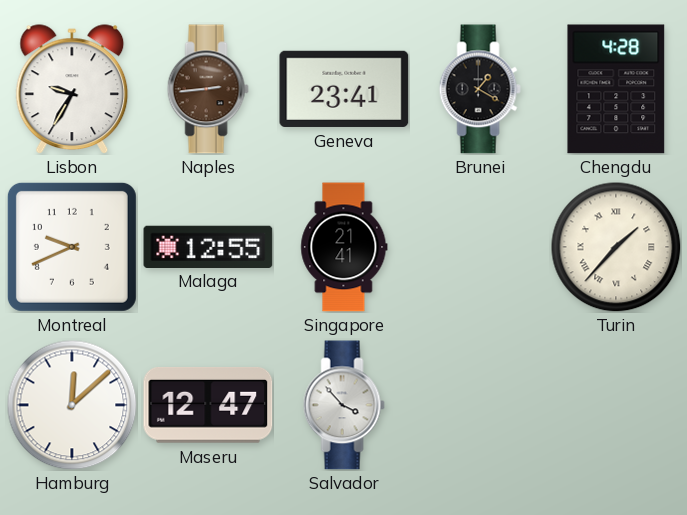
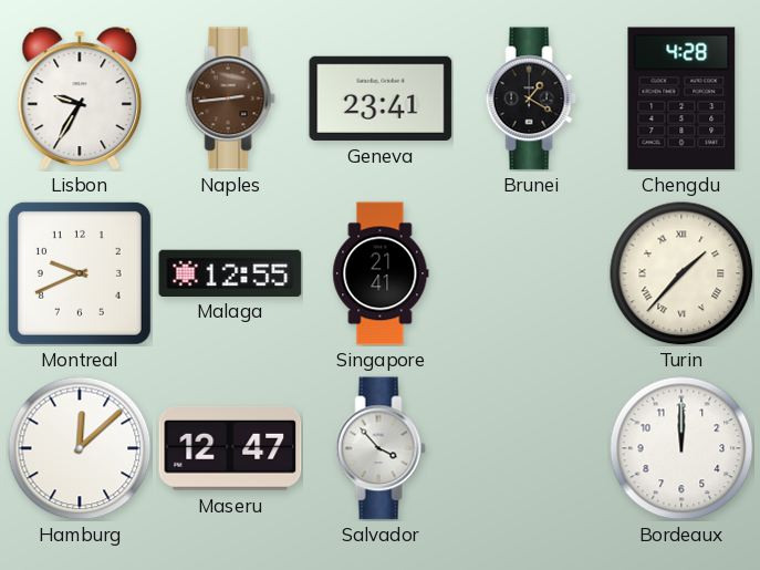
Bordeaux: none -> 12:00
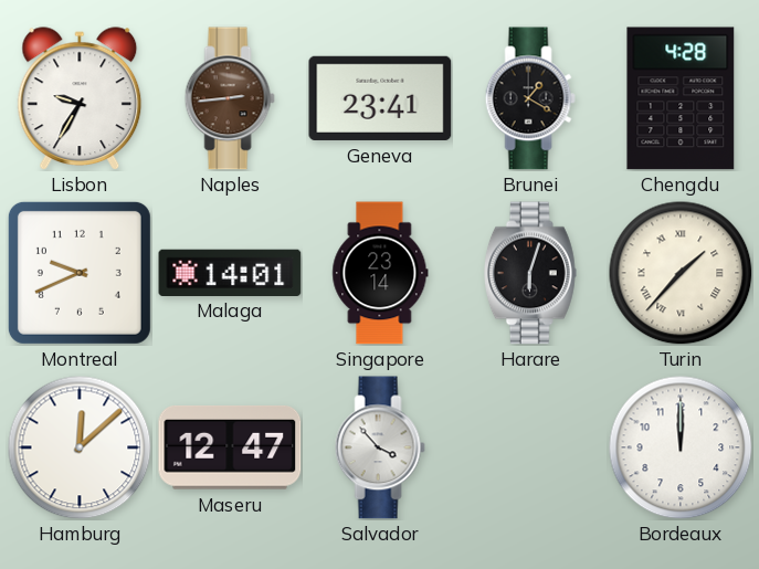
Malaga: 12:55 -> 14:01
Singapore: 21:41 -> 23:14
Harare: none -> 6:03
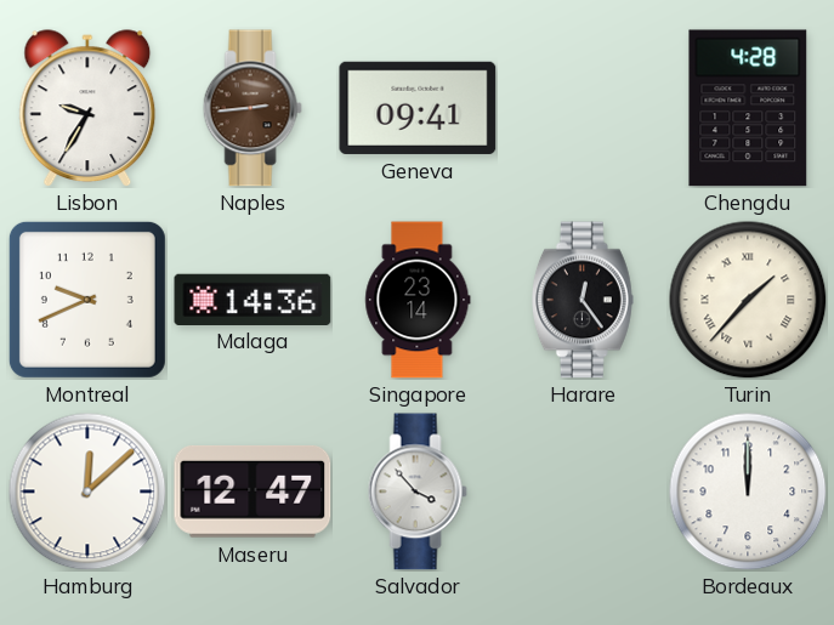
Geneva: 23:41 -> 09:41
Brunei: 1:20 -> none
Malaga: 14:01 -> 14:36
Harare: 6:03 -> 12:24
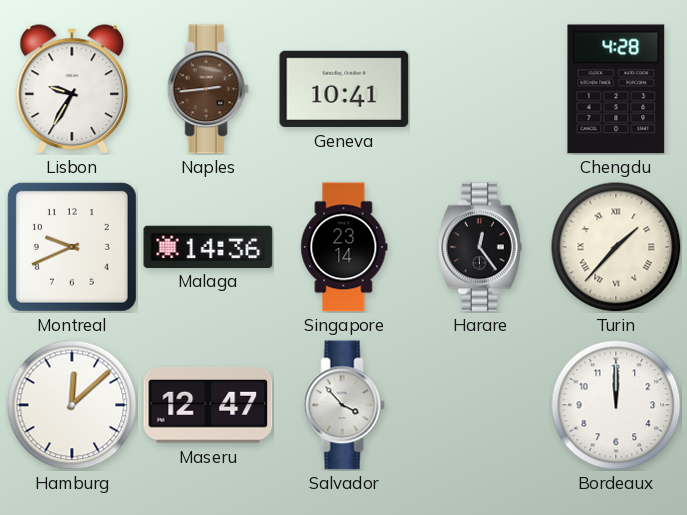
Geneva: 09:41 -> 10:41
